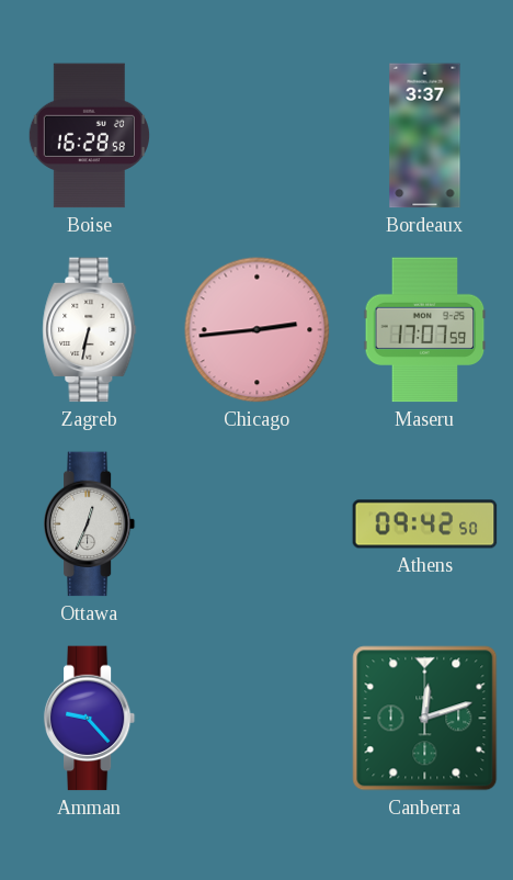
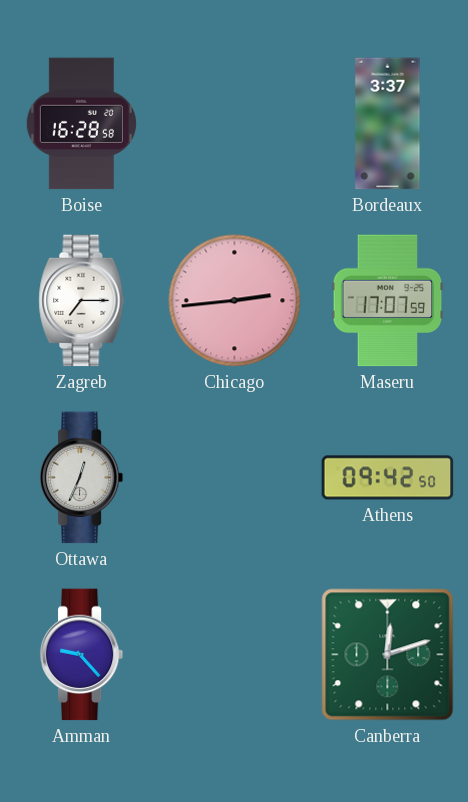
Zagreb: 6:32 -> 7:15
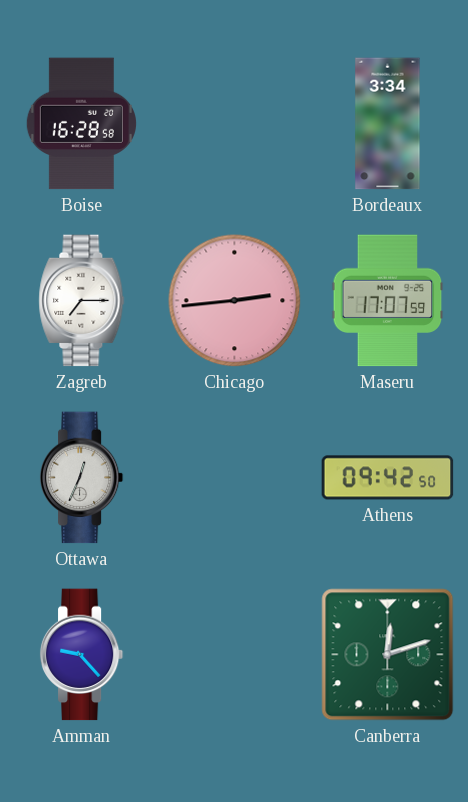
Bordeaux: 3:37 -> 3:34
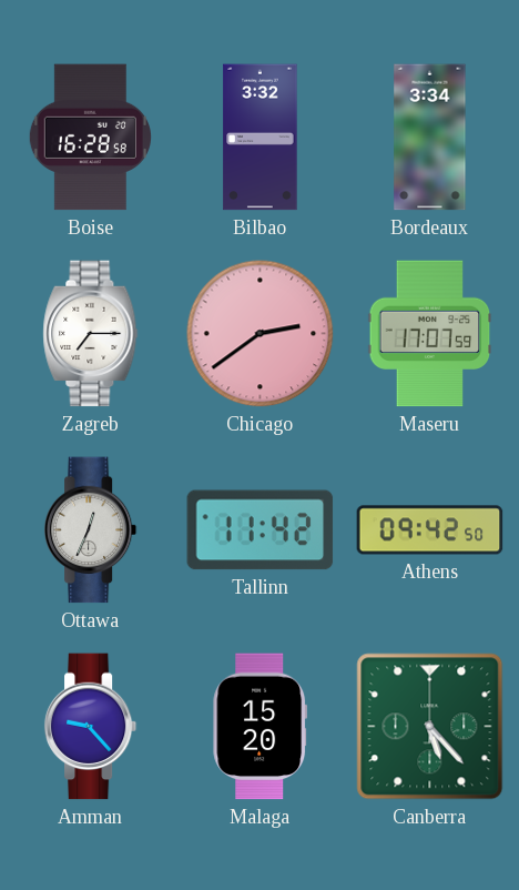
Bilbao: none -> 3:32
Chicago: 2:44 -> 2:39
Tallinn: none -> 11:42
Malaga: none -> 15:20
Canberra: 12:12 -> 5:23
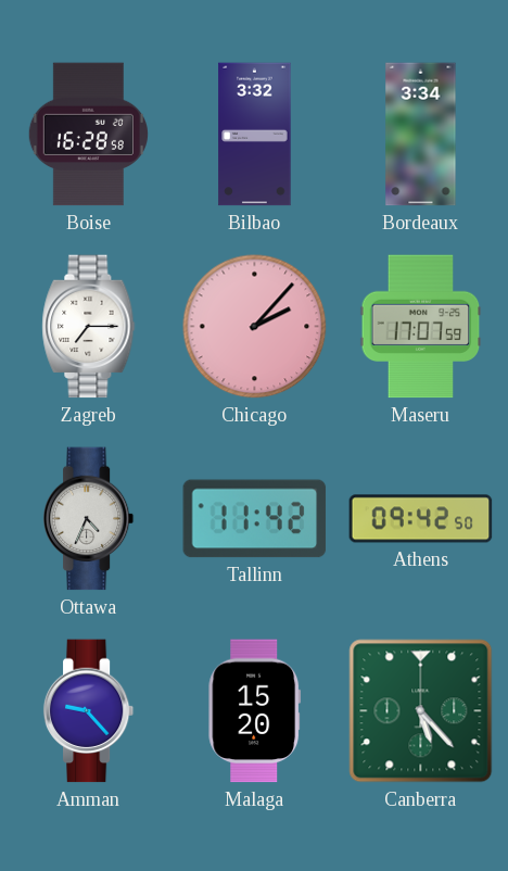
Chicago: 2:39 -> 2:07
Ottawa: 12:34 -> 4:34
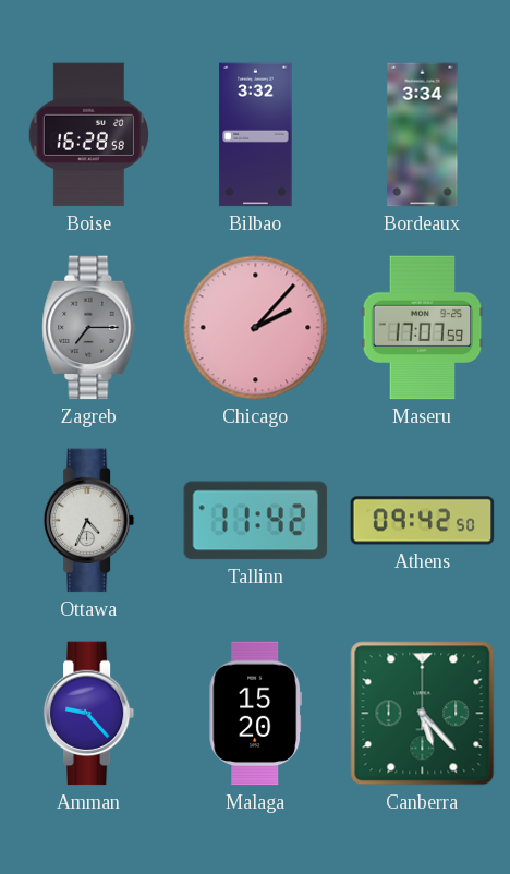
Zagreb dial: white -> grey
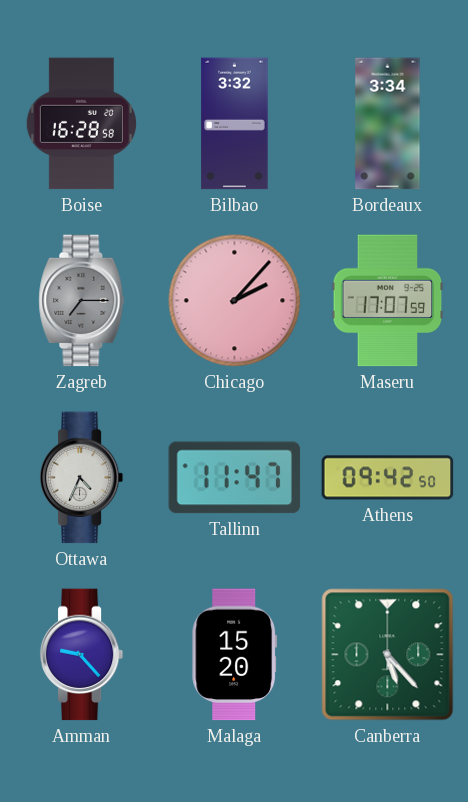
Tallinn: 11:42 -> 11:47
